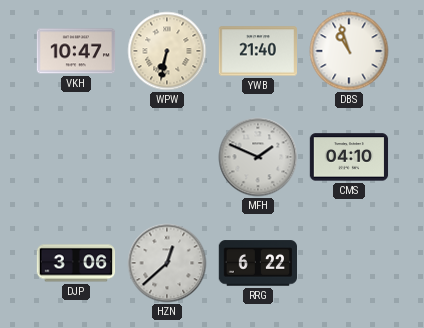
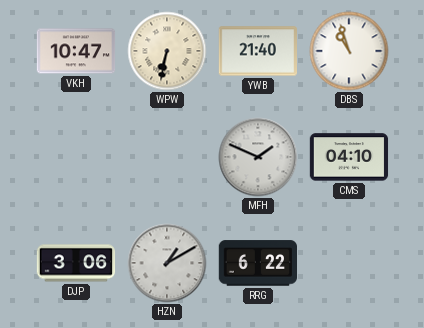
HZN: 12:38 -> 1:10
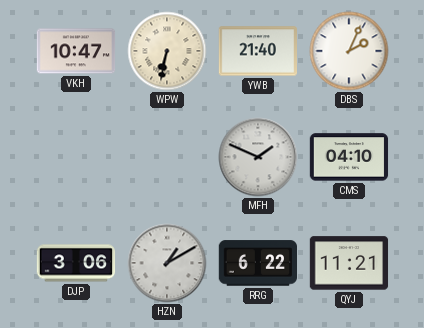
DBS: 10:57 -> 2:04
QYJ: none -> 11:21
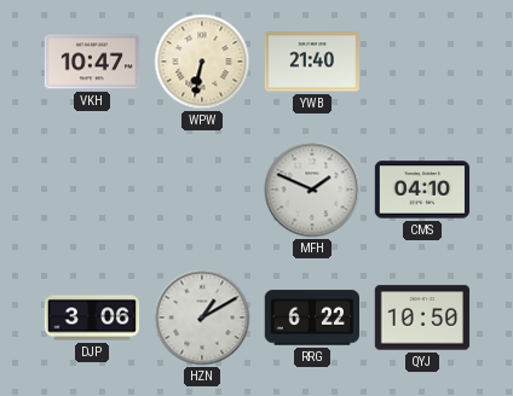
DBS: 2:04 -> none
QYJ: 11:21 -> 10:50
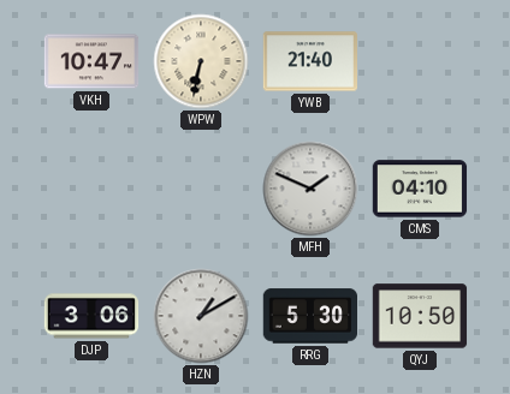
RRG: 6:22 -> 5:30
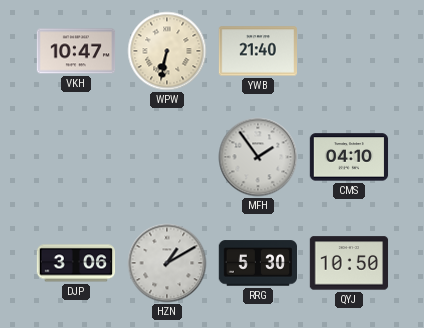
MFH: 1:49 -> 1:54
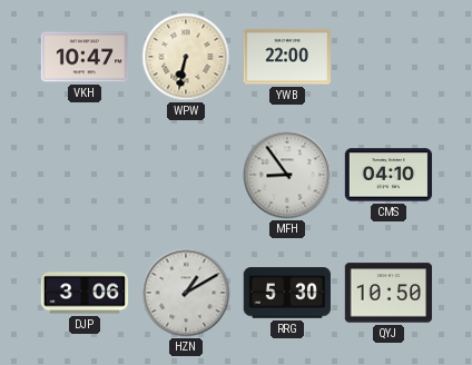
YWB: 21:40 -> 22:00
MFH: 1:54 -> 8:54
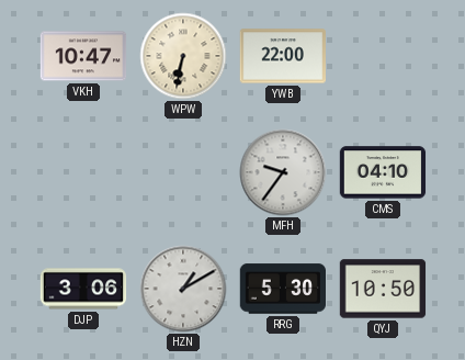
MFH: 8:54 -> 9:36
